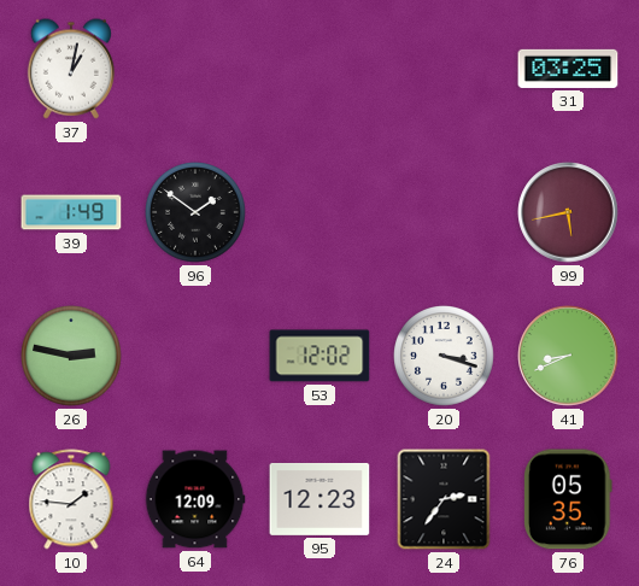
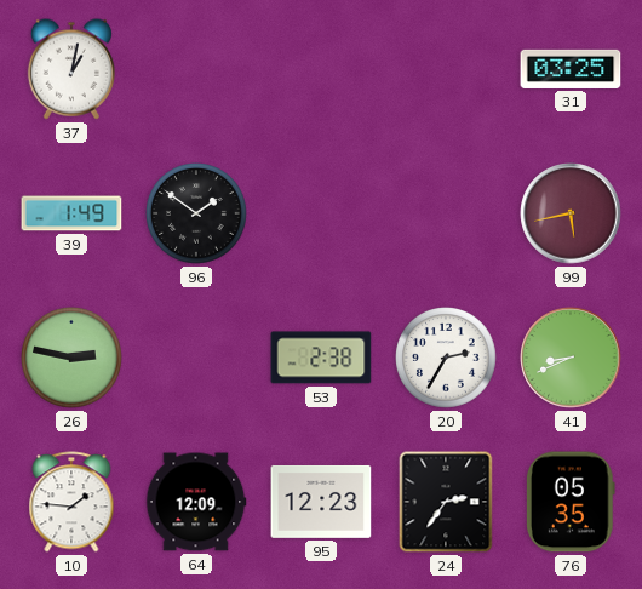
53: 12:02 -> 2:38
20: 3:18 -> 2:35
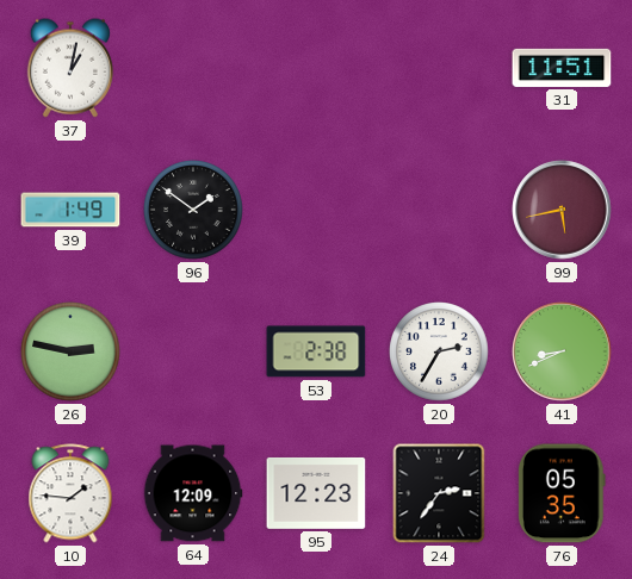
31: 03:25 -> 11:51
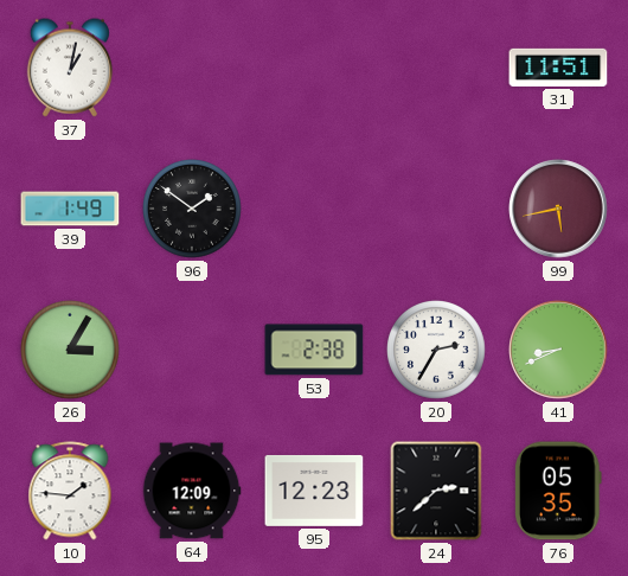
26: 2:47 -> 3:05
24: 2:36 -> 2:38
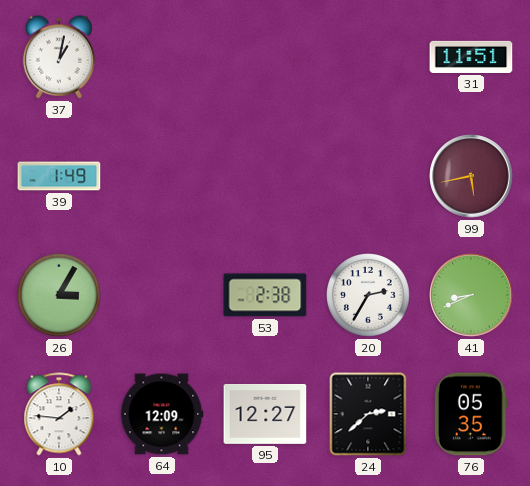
96: 1:51 -> none
95: 12:23 -> 12:27
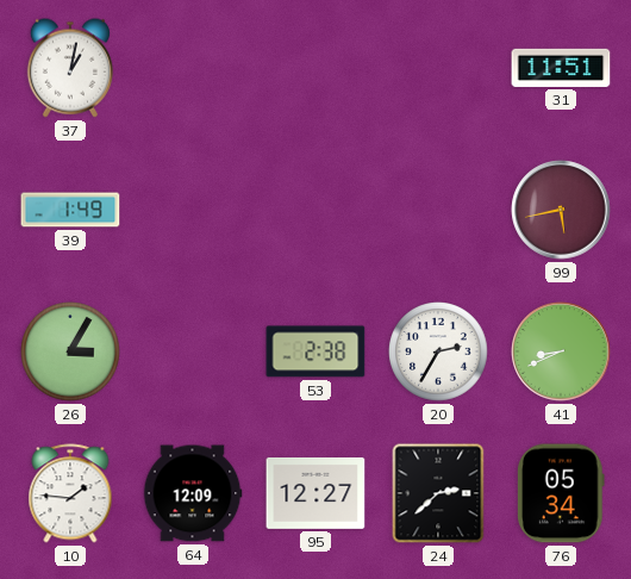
76: 05:35 -> 05:34
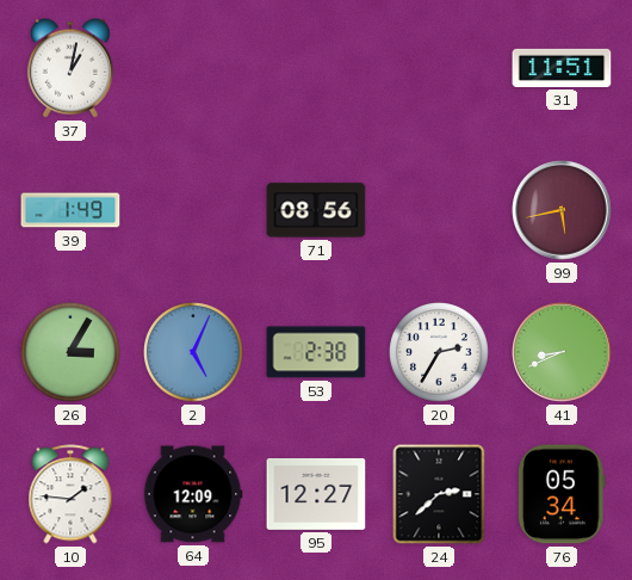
71: none -> 08:56
2: none -> 5:04
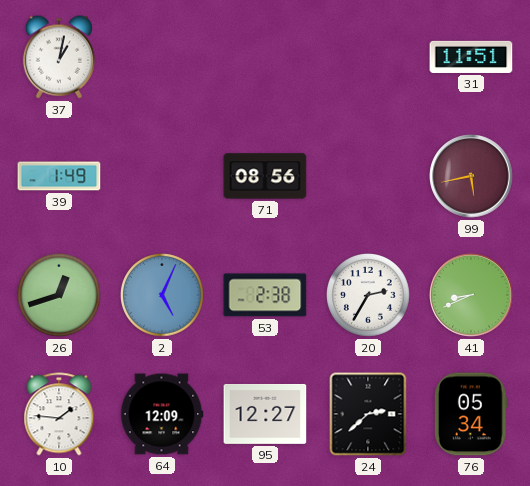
26: 3:05 -> 12:42
